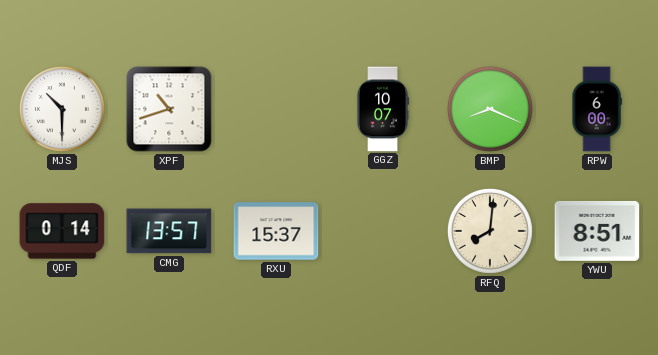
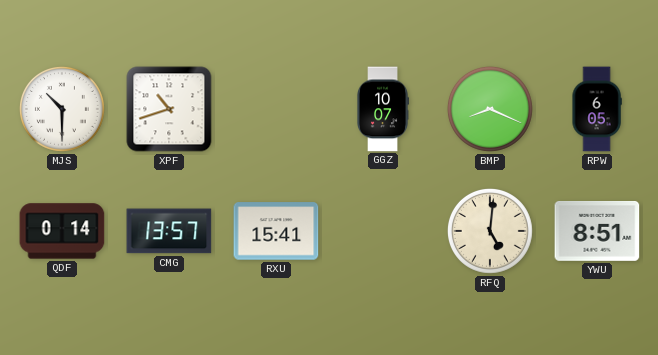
RPW: 6:00 -> 6:05
RXU: 15:37 -> 15:41
RFQ: 8:01 -> 5:01
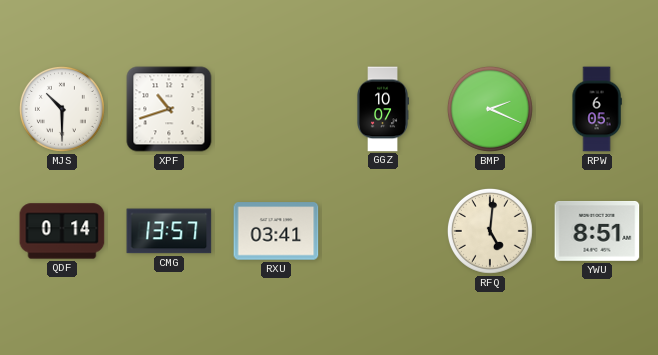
BMP: 8:19 -> 2:19
RXU: 15:41 -> 03:41
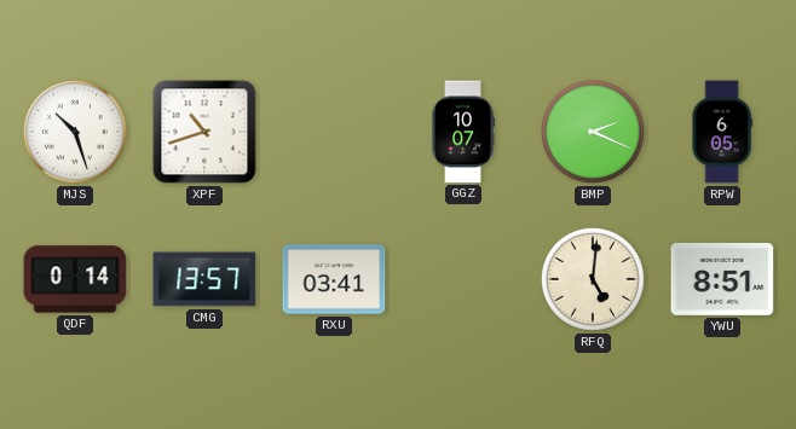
MJS: 10:30 -> 10:27
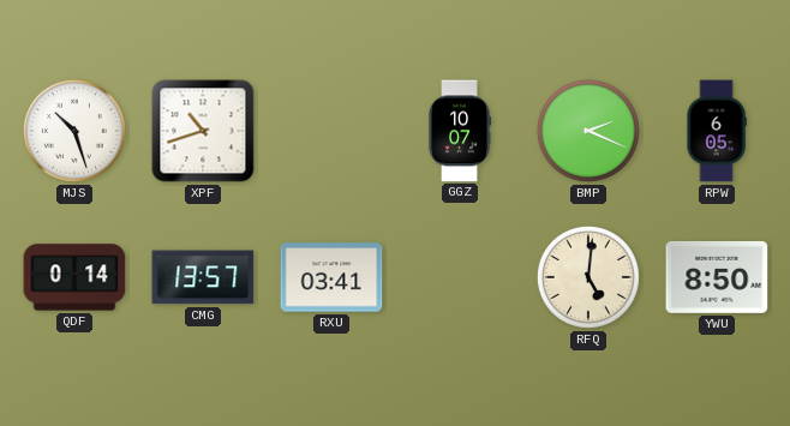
YWU: 8:51 -> 8:50
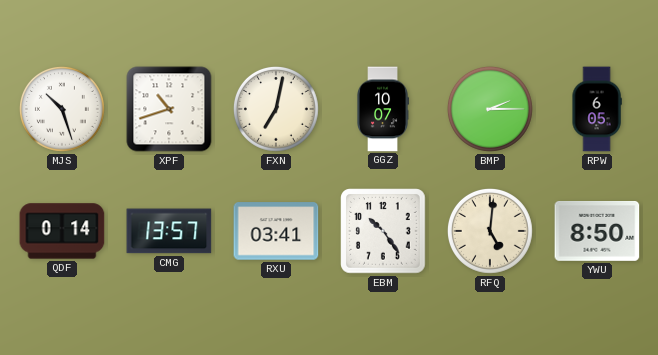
FXN: none -> 7:02
BMP: 2:19 -> 2:15
EBM: none -> 10:24
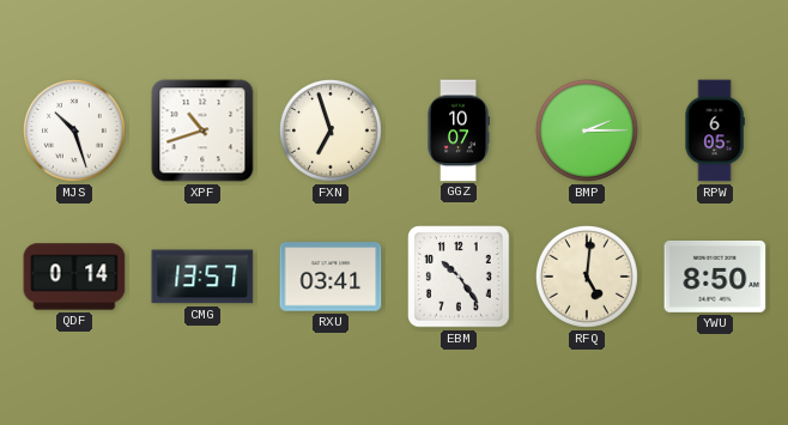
FXN: 7:02 -> 6:57
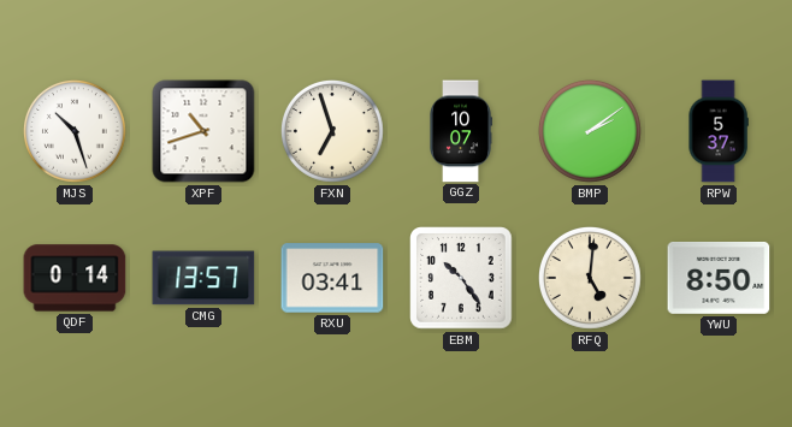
BMP: 2:15 -> 2:09
RPW: 6:05 -> 5:37
